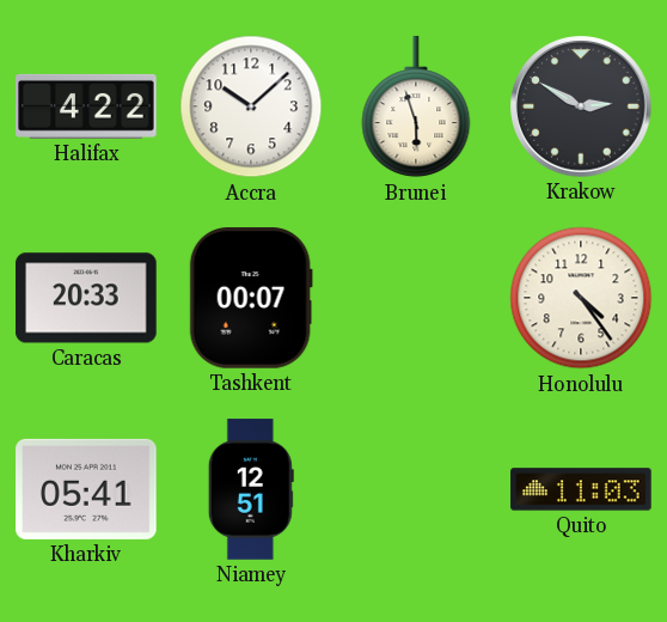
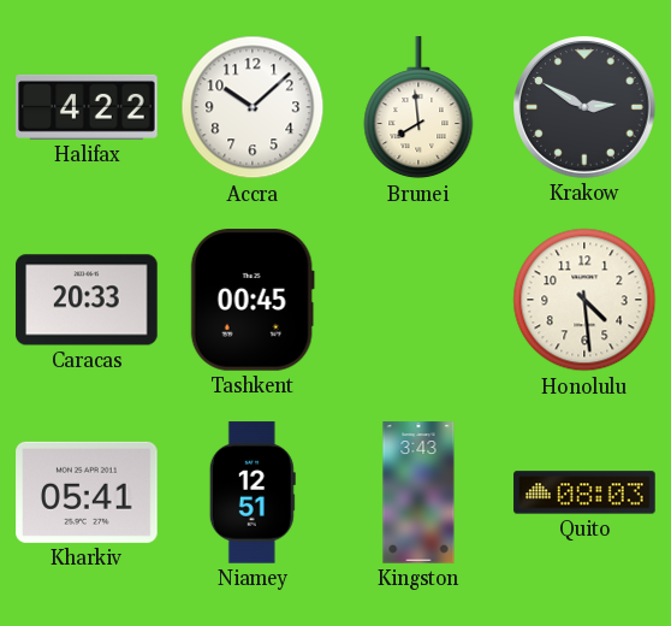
Brunei: 5:57 -> 7:59
Tashkent: 00:07 -> 00:45
Honolulu: 4:24 -> 4:29
Kingston: none -> 3:43
Quito: 11:03 -> 08:03
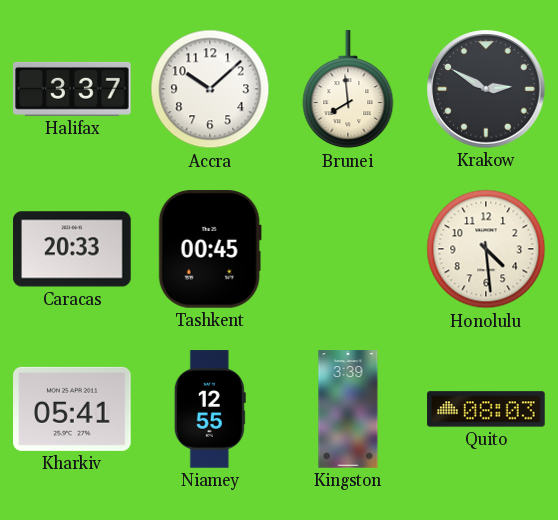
Halifax: 4:22 -> 3:37
Niamey: 12:51 -> 12:55
Kingston: 3:43 -> 3:39
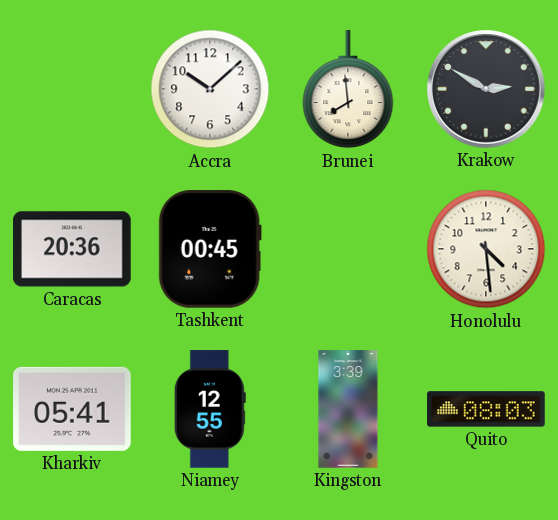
Halifax: 3:37 -> none
Caracas: 20:33 -> 20:36
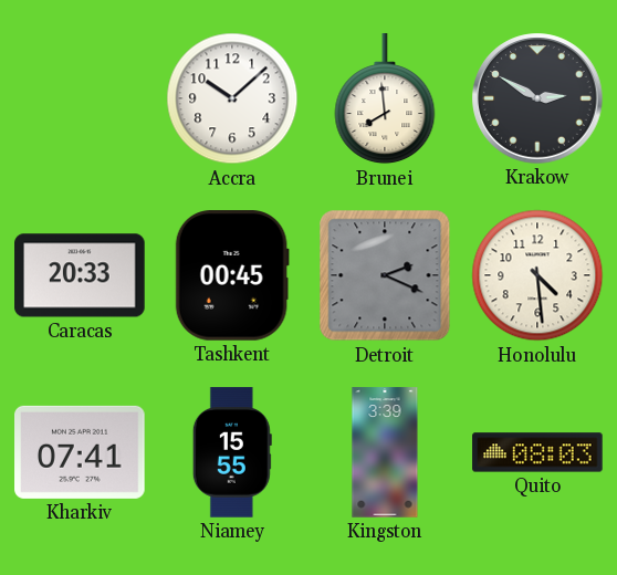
Caracas: 20:36 -> 20:33
Detroit: none -> 2:19
Kharkiv: 05:41 -> 07:41
Niamey: 12:55 -> 15:55
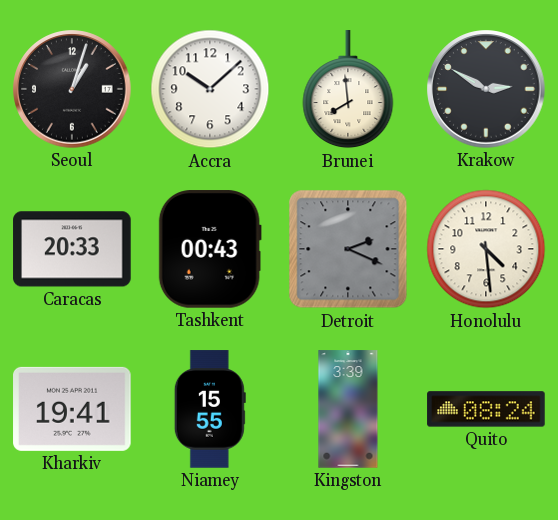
Seoul: none -> 1:03
Tashkent: 00:45 -> 00:43
Kharkiv: 07:41 -> 19:41
Quito: 08:03 -> 08:24
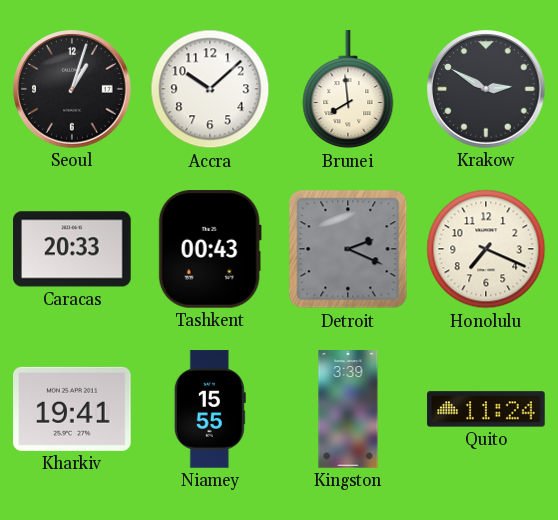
Honolulu: 4:29 -> 7:19
Quito: 08:24 -> 11:24
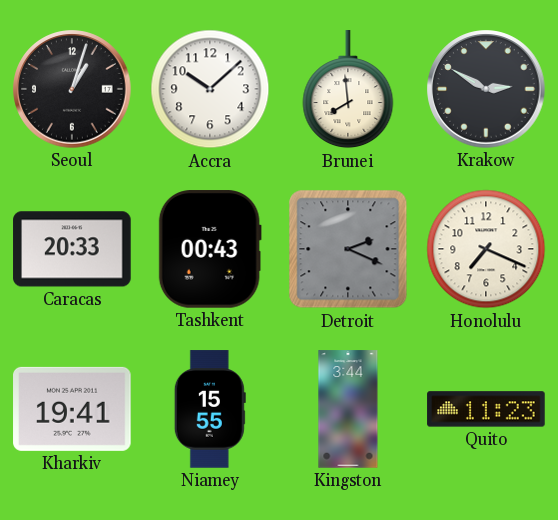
Kingston: 3:39 -> 3:44
Quito: 11:24 -> 11:23
